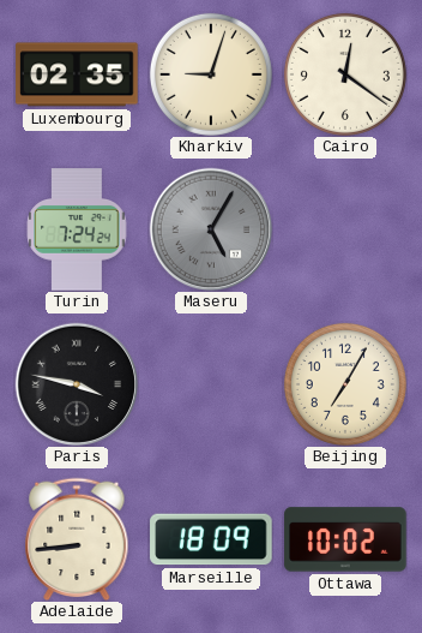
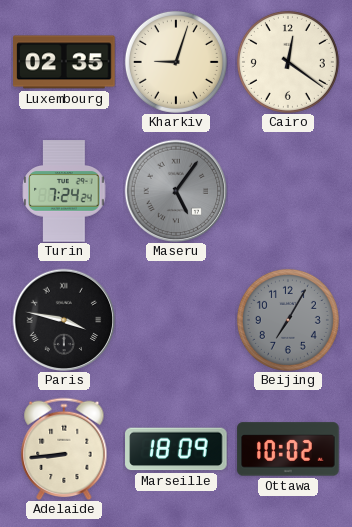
Maseru: 5:05 -> 5:06
Beijing dial: cream -> grey
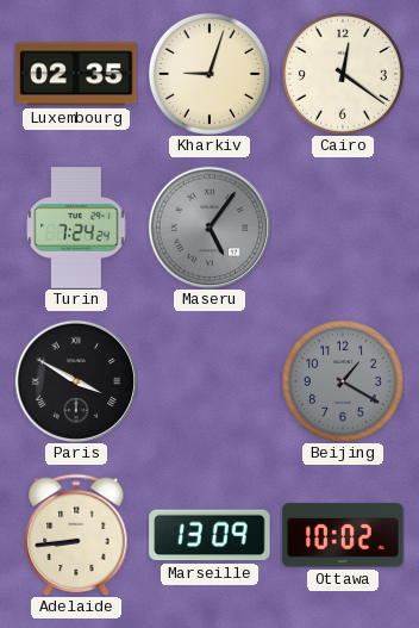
Paris: 3:47 -> 3:50
Beijing: 7:05 -> 1:20
Marseille: 18:09 -> 13:09
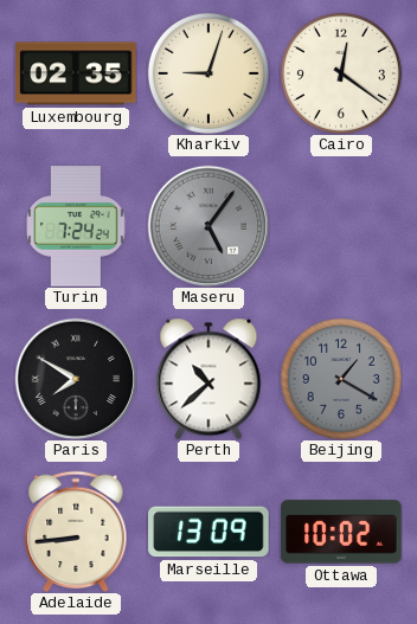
Paris: 3:50 -> 7:50
Perth: none -> 10:38
